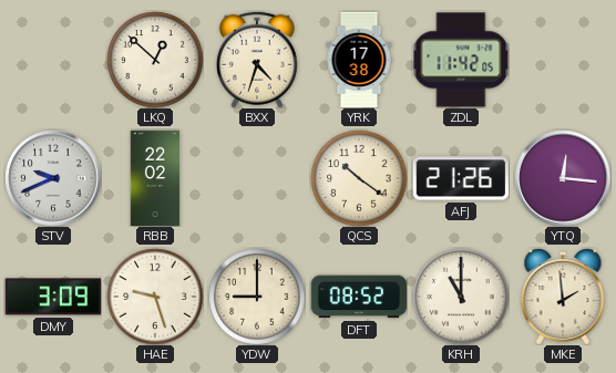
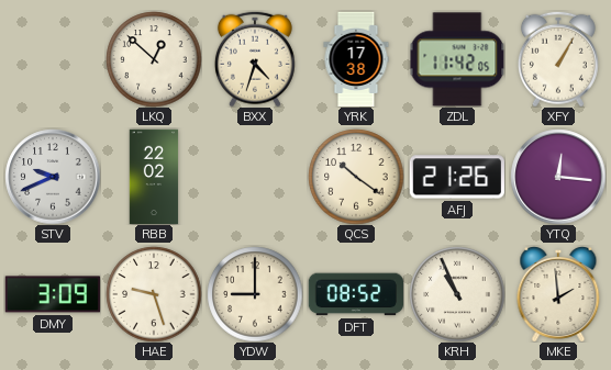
XFY: none -> 1:05
KRH: 11:00 -> 10:56
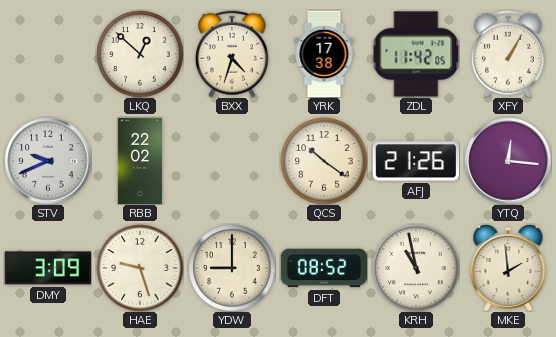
KRH: 10:56 -> 10:58
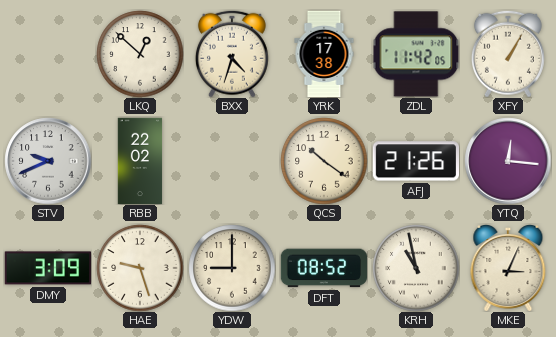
MKE: 1:59 -> 3:04
